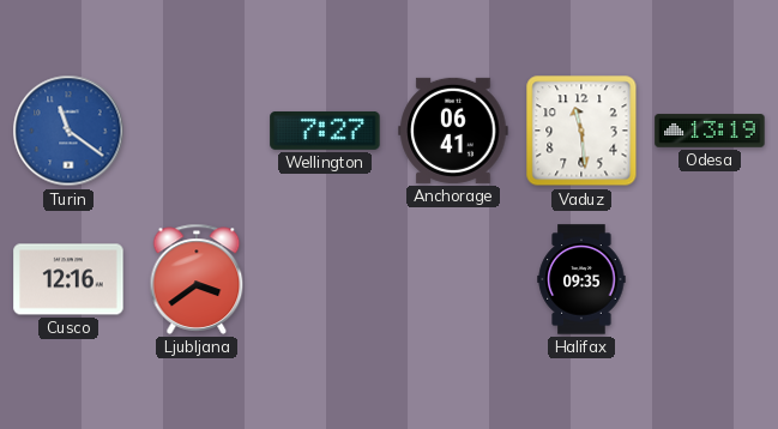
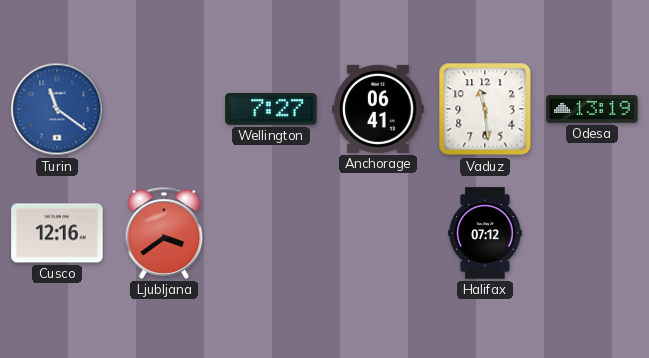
Halifax: 09:35 -> 07:12
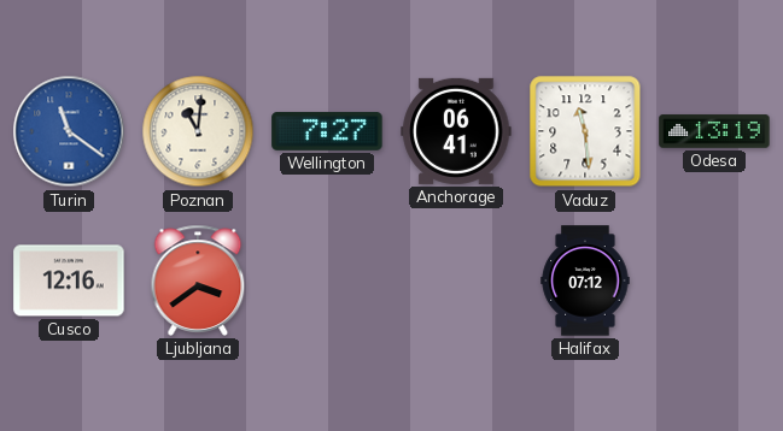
Poznan: none -> 11:01
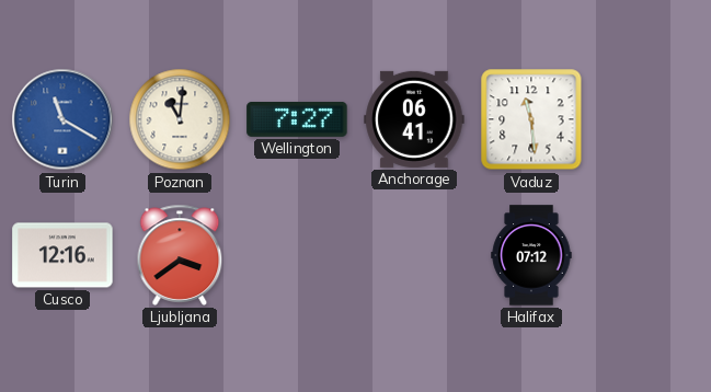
Turin: 11:21 -> 11:20
Odesa: 13:19 -> none
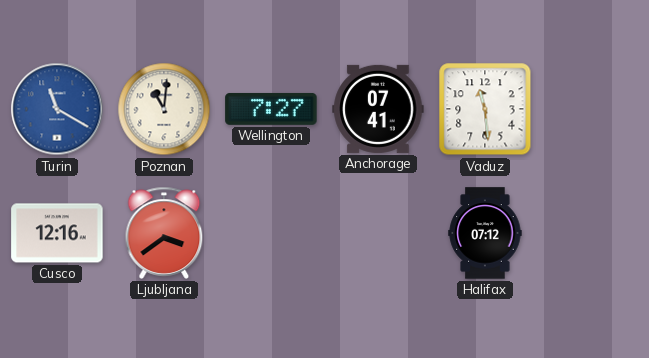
Anchorage: 06:41 -> 07:41
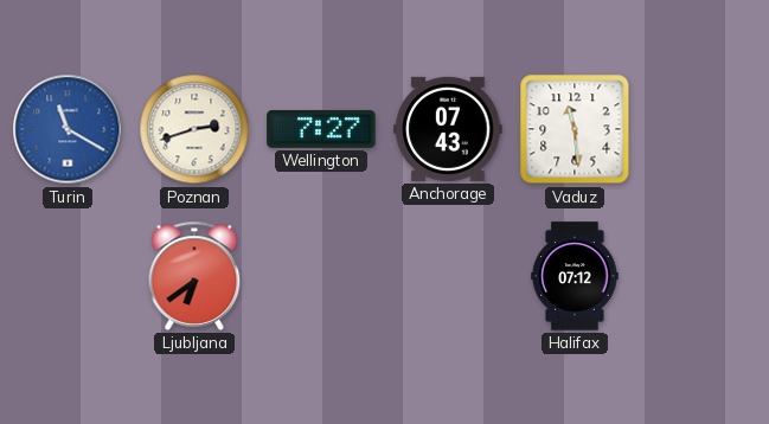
Poznan: 11:01 -> 2:42
Anchorage: 07:41 -> 07:43
Cusco: 12:16 -> none
Ljubljana: 3:39 -> 6:39
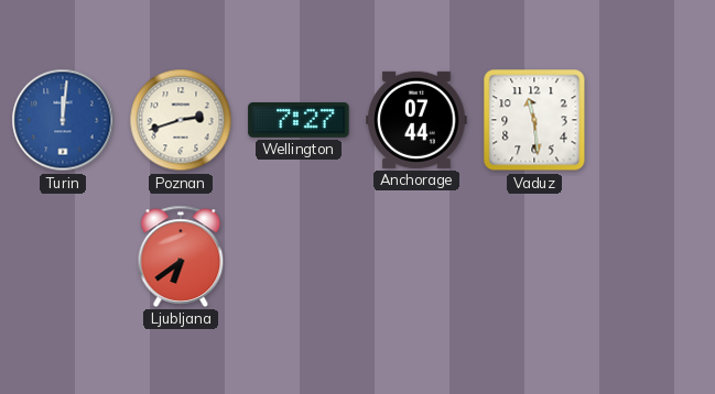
Turin: 11:20 -> 12:01
Anchorage: 07:43 -> 07:44
Halifax: 07:12 -> none
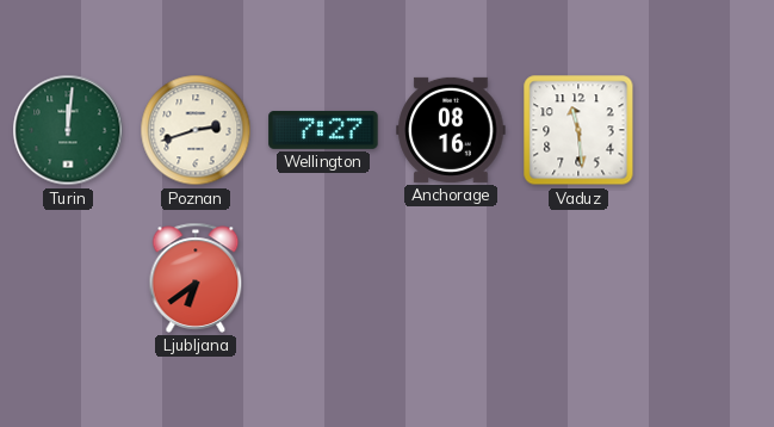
Turin dial: blue -> green
Anchorage: 07:44 -> 08:16
